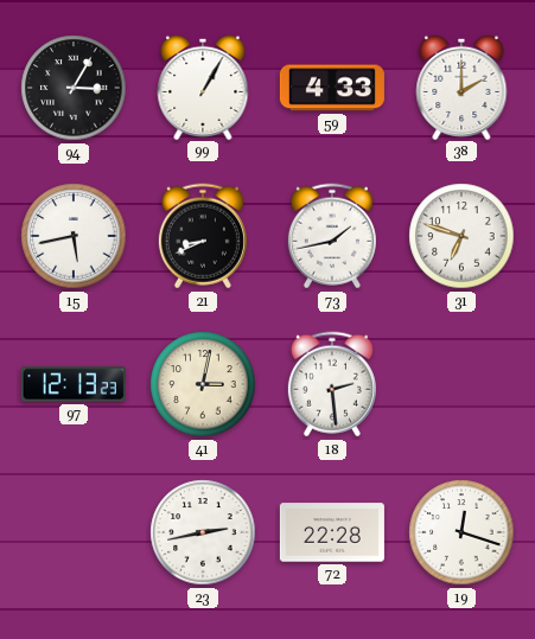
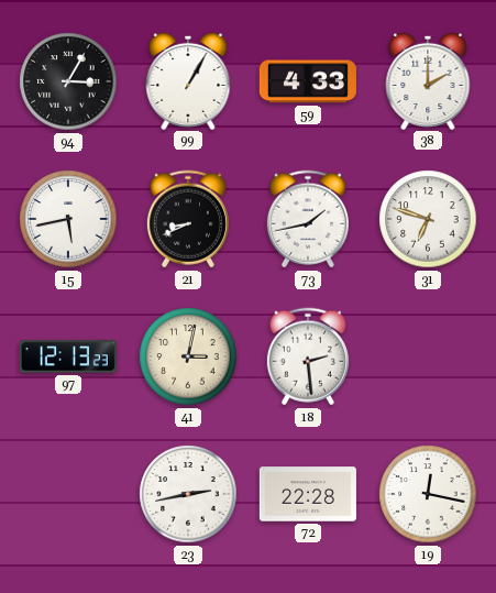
19: 12:18 -> 12:17
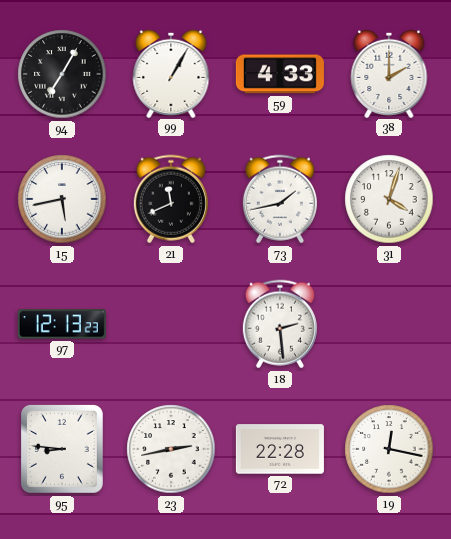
94: 3:05 -> 7:05
21: 8:41 -> 11:41
31: 6:48 -> 4:03
41: 3:02 -> none
95: none -> 8:46
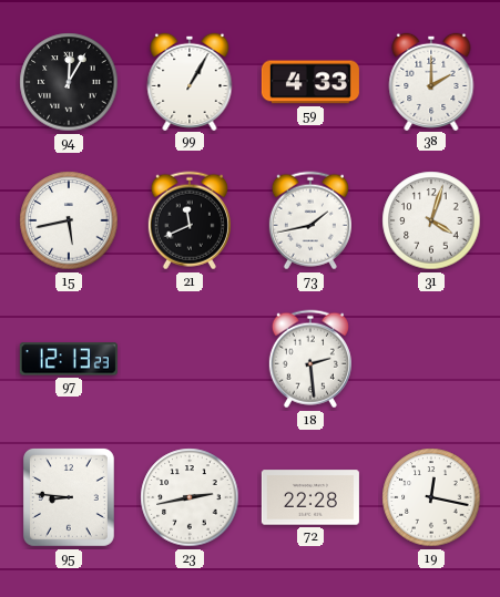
94: 7:05 -> 12:05
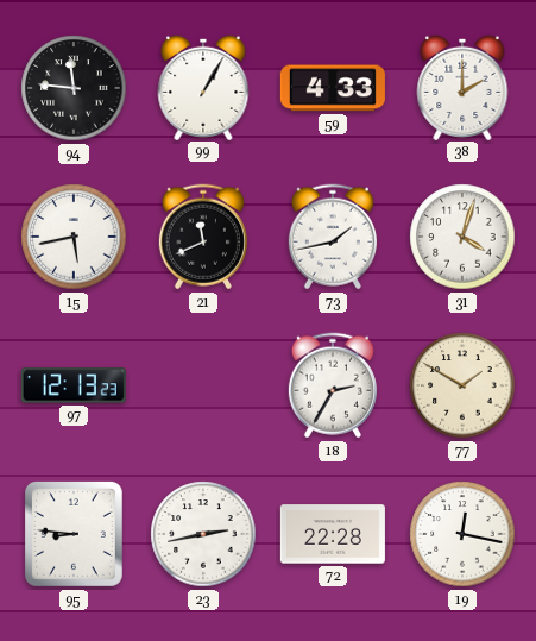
94: 12:05 -> 11:46
18: 2:29 -> 2:35
77: none -> 1:50
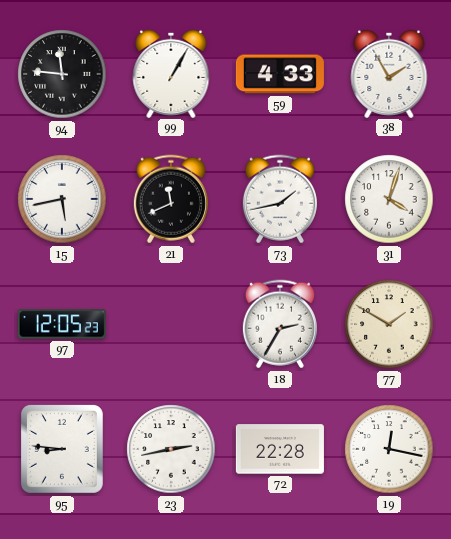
38: 2:00 -> 1:55
97: 12:13 -> 12:05
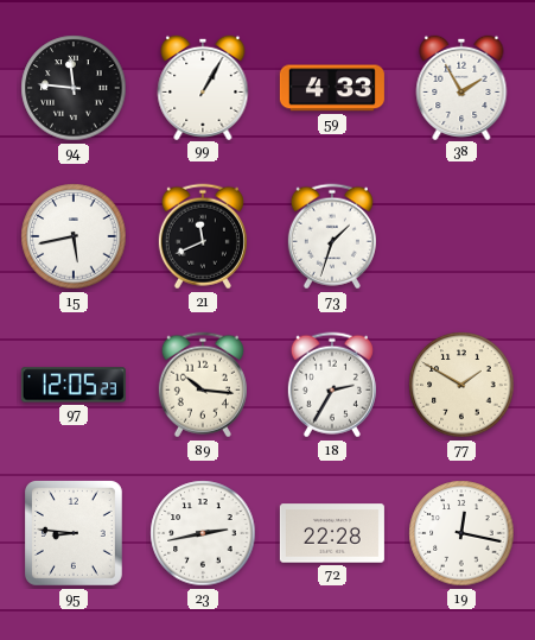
73: 1:43 -> 1:33
31: 4:03 -> none
89: none -> 10:16
